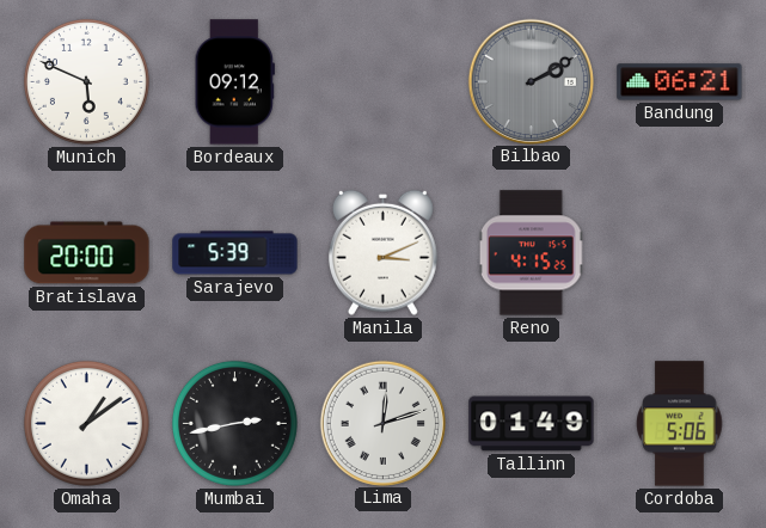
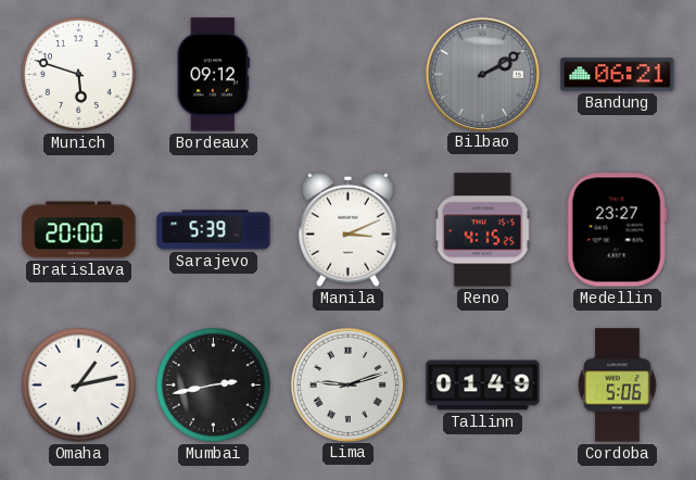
Munich: 5:49 -> 5:48
Medellin: none -> 23:27
Omaha: 1:09 -> 1:13
Lima: 12:12 -> 9:12
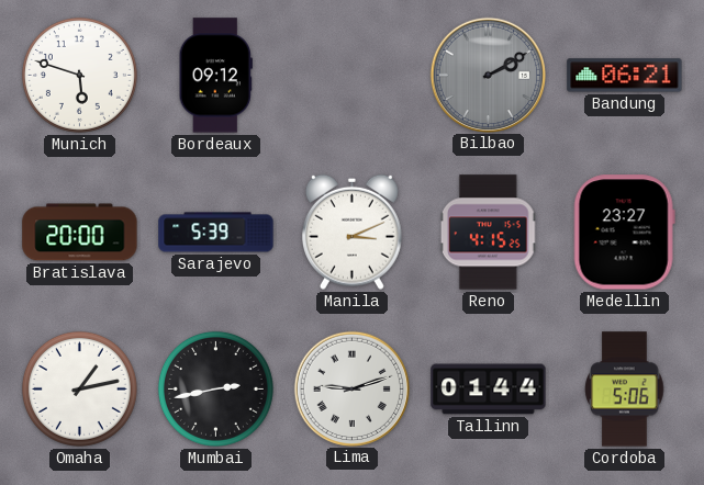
Tallinn: 01:49 -> 01:44
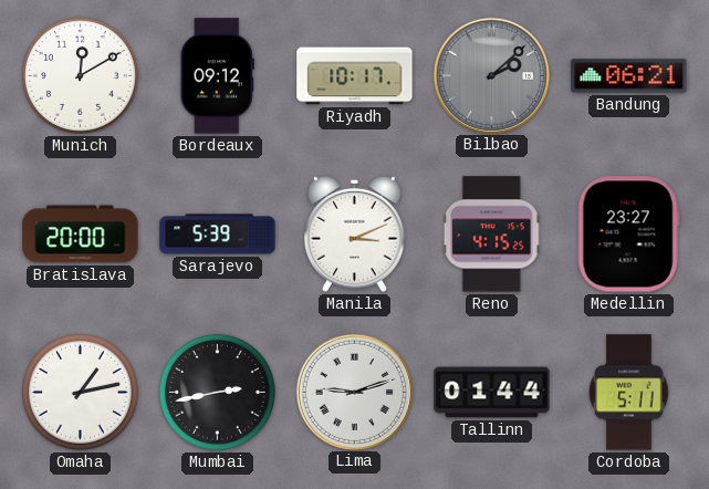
Munich: 5:48 -> 12:10
Riyadh: none -> 10:17
Bilbao: 2:10 -> 2:08
Cordoba: 5:06 -> 5:11
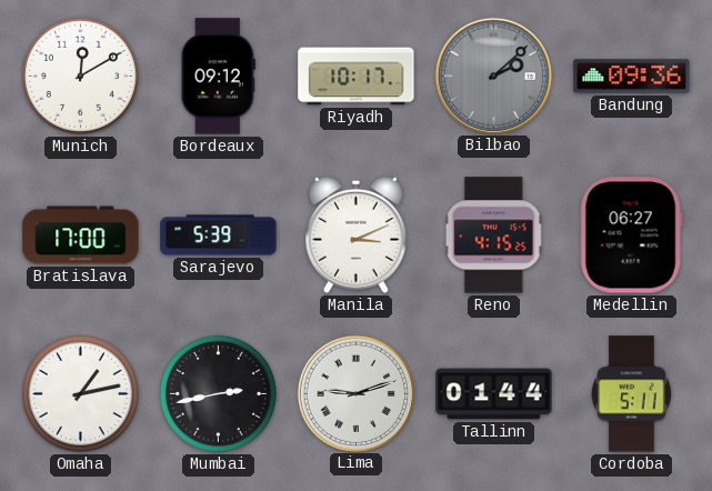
Bandung: 06:21 -> 09:36
Bratislava: 20:00 -> 17:00
Medellin: 23:27 -> 06:27
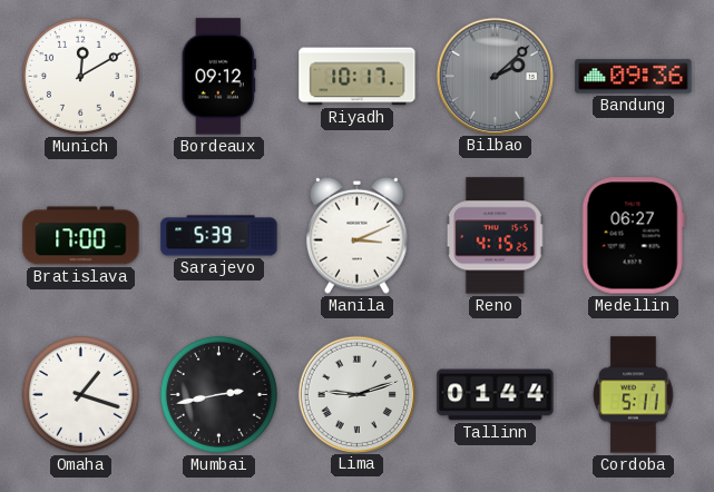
Omaha: 1:13 -> 1:18
